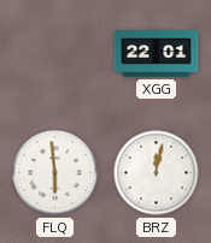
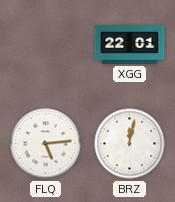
FLQ: 5:59 -> 5:14
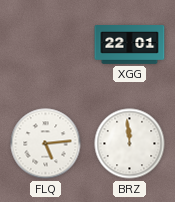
BRZ: 12:02 -> 11:59
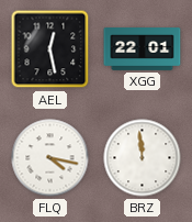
AEL: none -> 12:28
FLQ: 5:14 -> 4:17
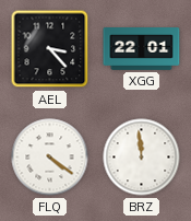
AEL: 12:28 -> 3:23
FLQ: 4:17 -> 4:21
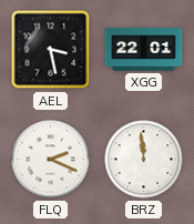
AEL: 3:23 -> 3:28
FLQ: 4:21 -> 2:19
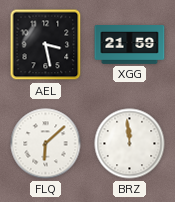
XGG: 22:01 -> 21:59
FLQ: 2:19 -> 6:08
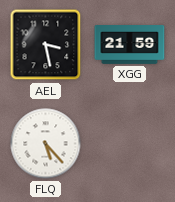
FLQ: 6:08 -> 5:23
BRZ: 11:59 -> none
